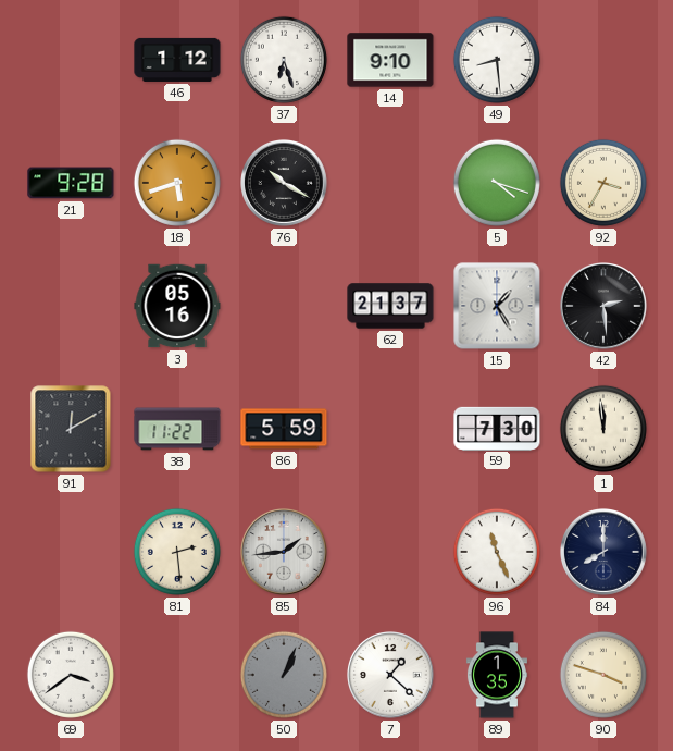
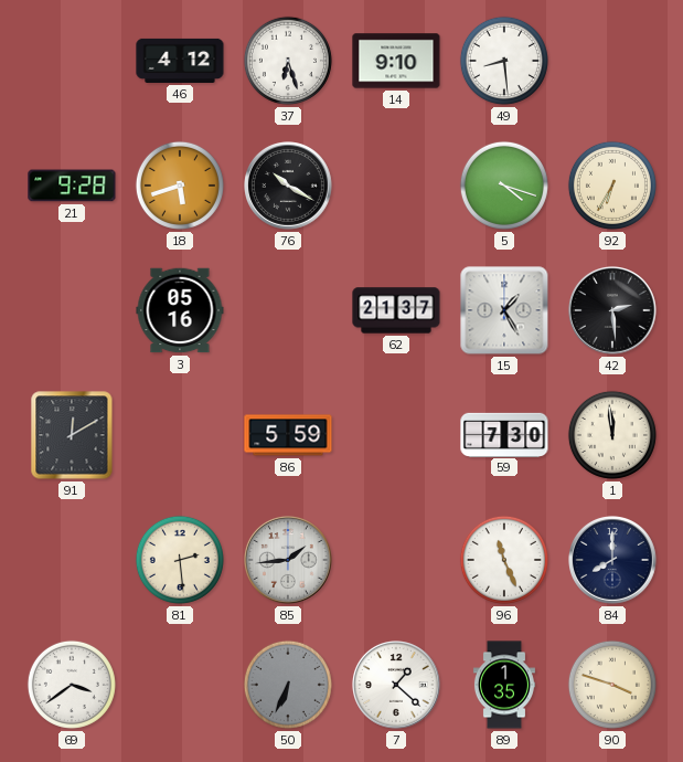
46: 1:12 -> 4:12
92: 3:35 -> 6:35
38: 11:22 -> none
50: 1:04 -> 6:34
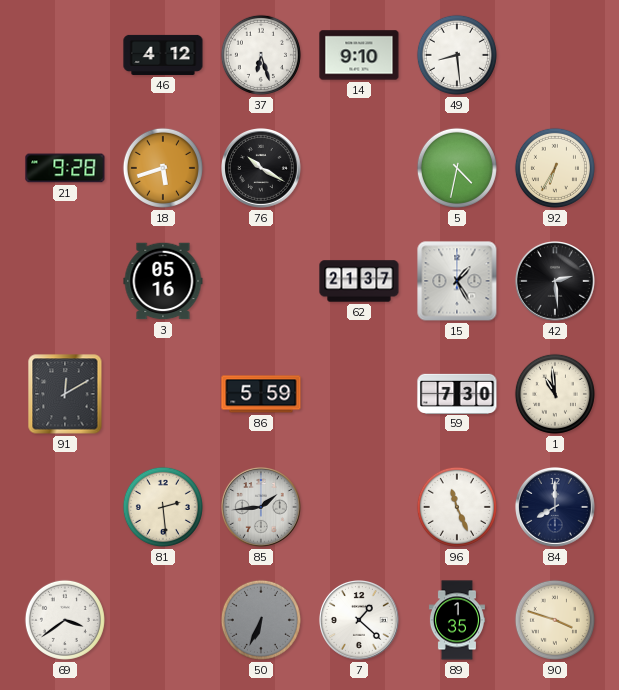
5: 4:18 -> 4:32
1: 11:59 -> 10:59
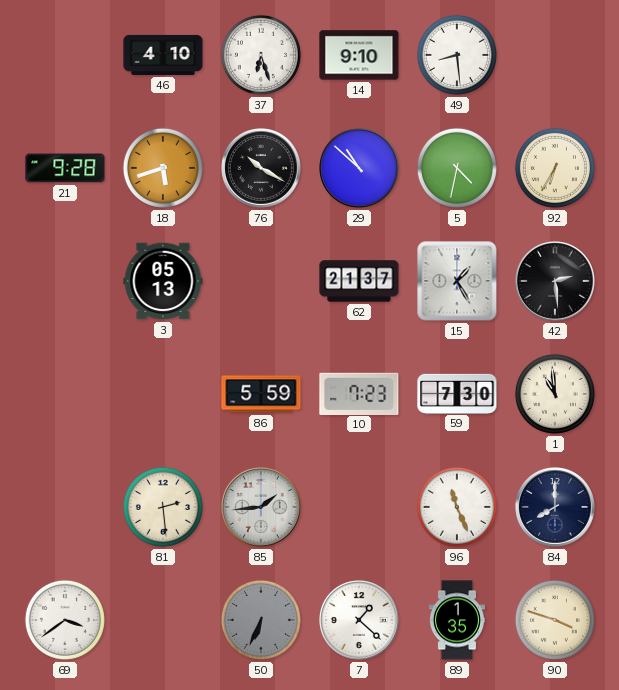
46: 4:12 -> 4:10
29: none -> 10:52
3: 05:16 -> 05:13
91: 12:10 -> none
10: none -> 7:23
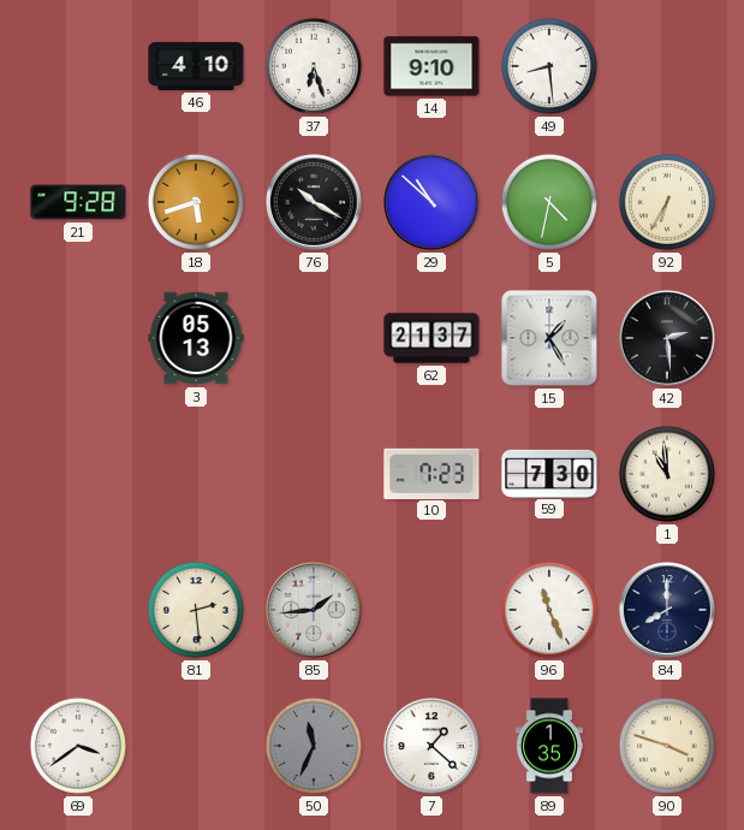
86: 5:59 -> none
50: 6:34 -> 11:34
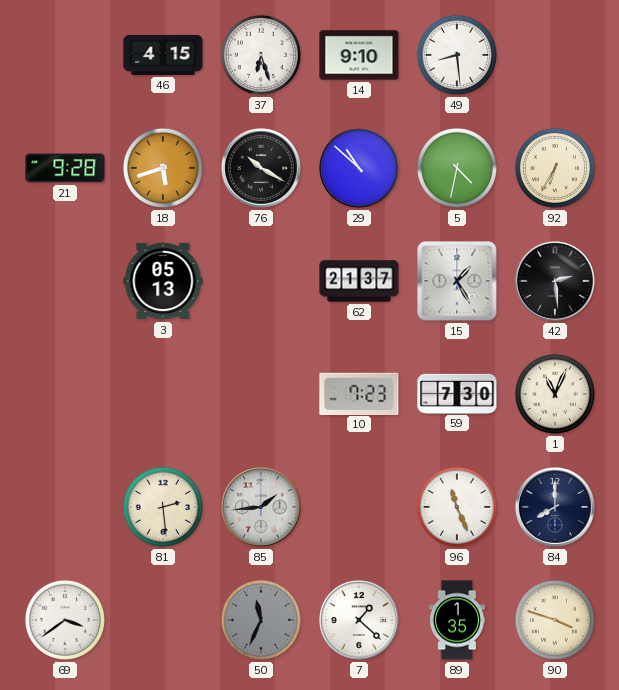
46: 4:10 -> 4:15
1: 10:59 -> 11:04
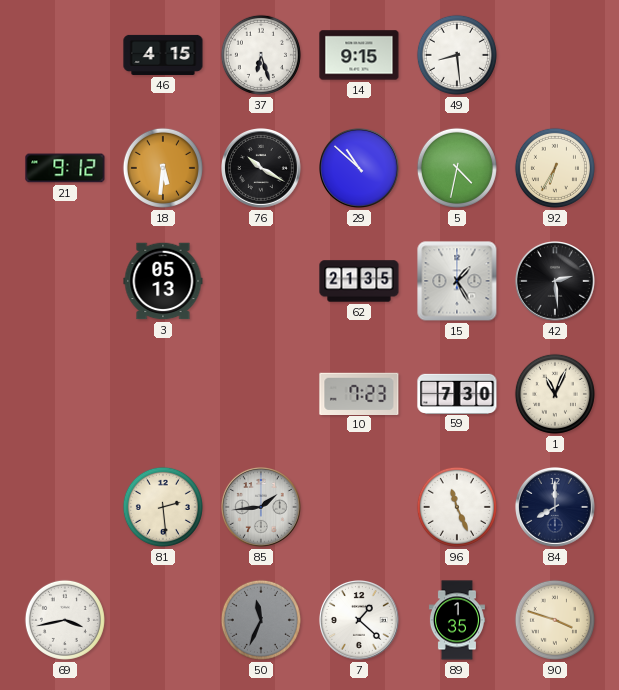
14: 9:10 -> 9:15
21: 9:28 -> 9:12
18: 5:42 -> 5:31
62: 21:37 -> 21:35
69: 3:39 -> 3:43
